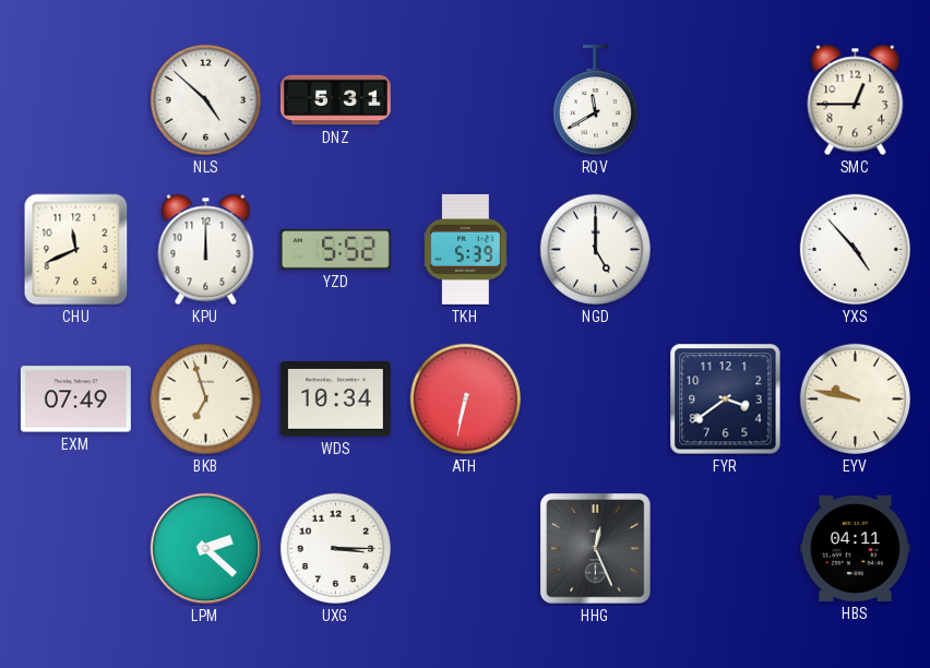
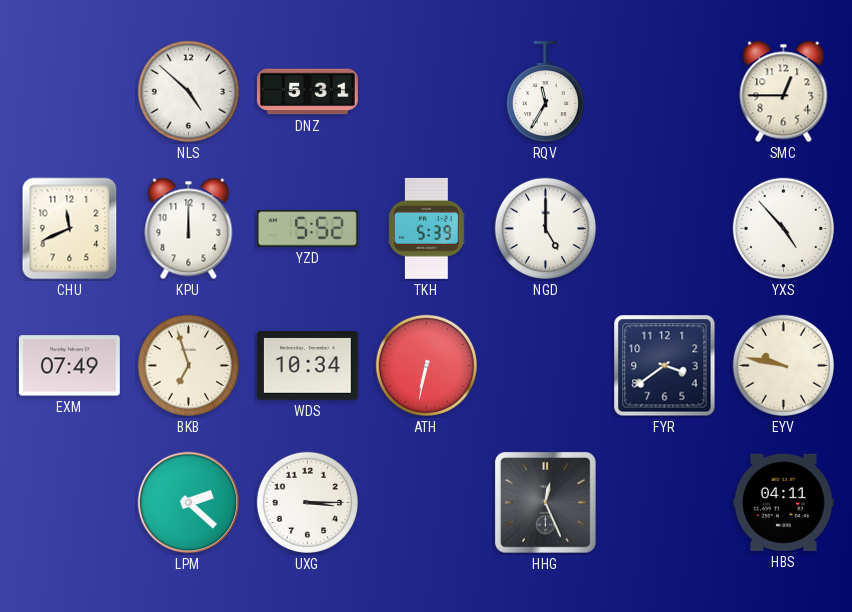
RQV: 11:40 -> 11:35
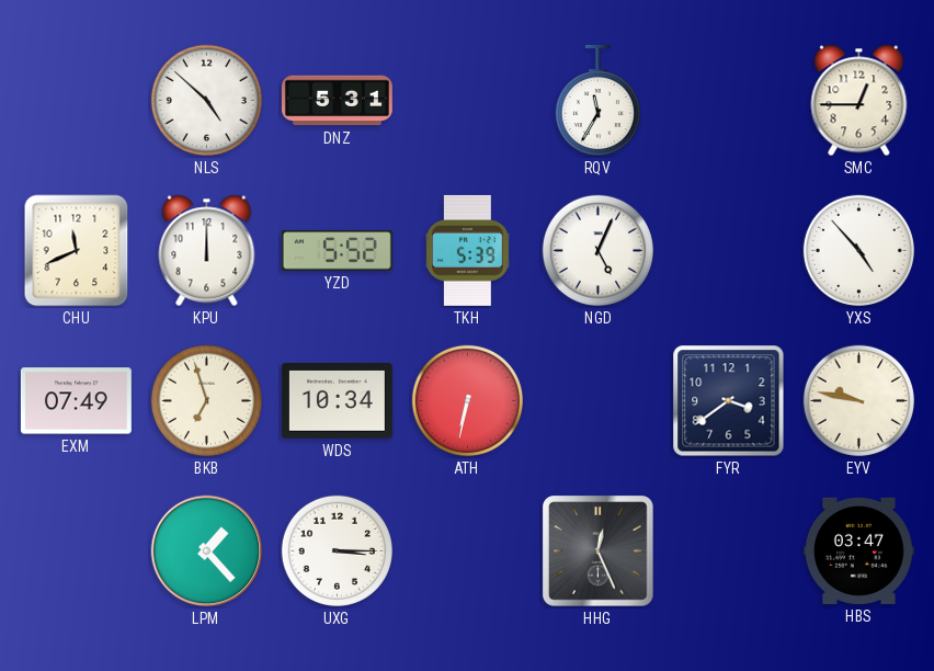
NGD: 5:00 -> 5:04
LPM: 2:22 -> 1:23
HBS: 04:11 -> 03:47
